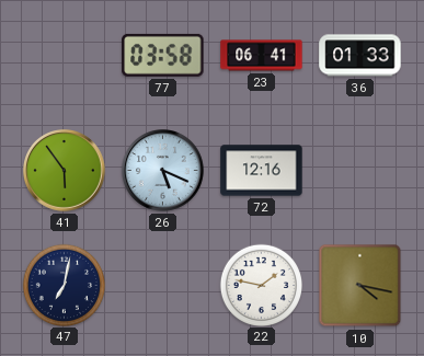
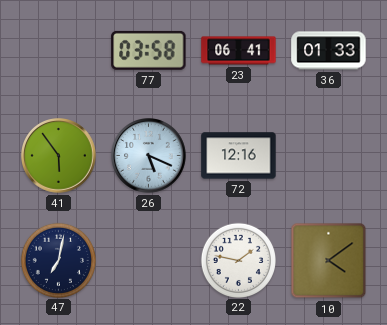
10: 4:17 -> 4:09
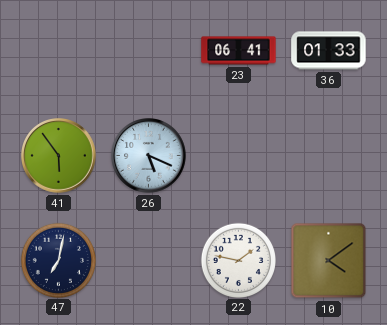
77: 03:58 -> none
72: 12:16 -> none
